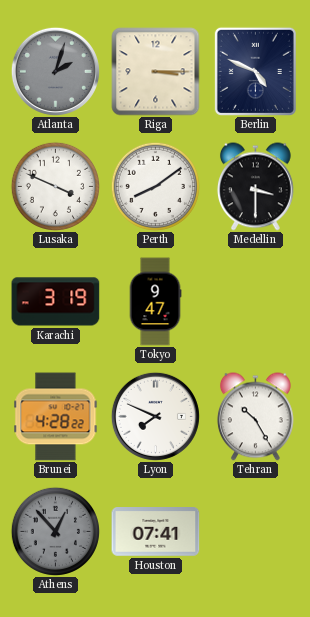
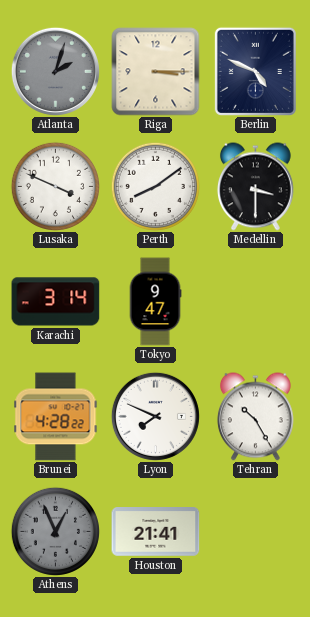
Karachi: 3:19 -> 3:14
Athens: 12:53 -> 12:56
Houston: 07:41 -> 21:41
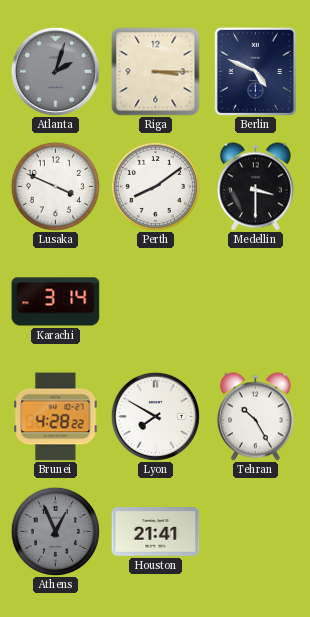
Tokyo: 9:47 -> none
Lyon: 7:49 -> 7:50
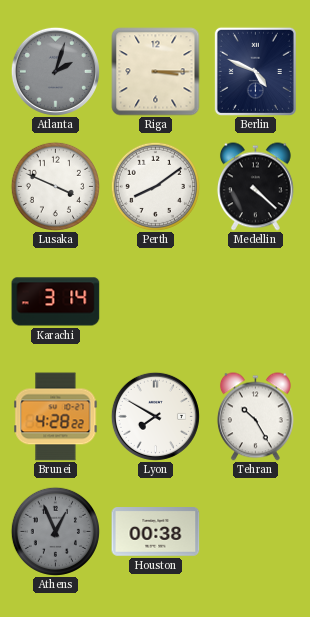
Medellin: 3:30 -> 4:22
Houston: 21:41 -> 00:38
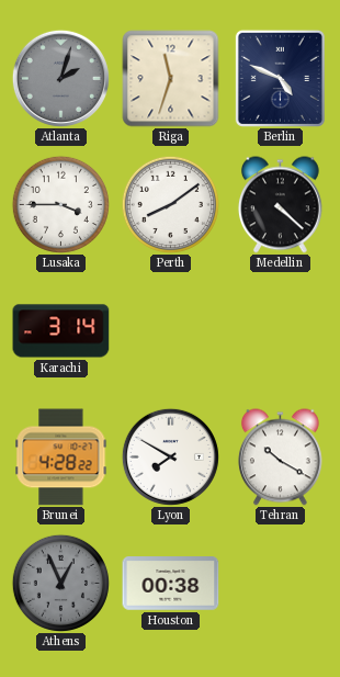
Riga: 3:15 -> 11:33
Lusaka: 3:49 -> 3:45
Tehran: 10:25 -> 10:20
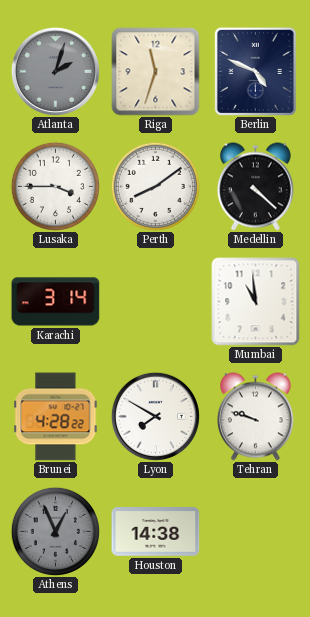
Mumbai: none -> 10:59
Tehran: 10:20 -> 9:48
Houston: 00:38 -> 14:38
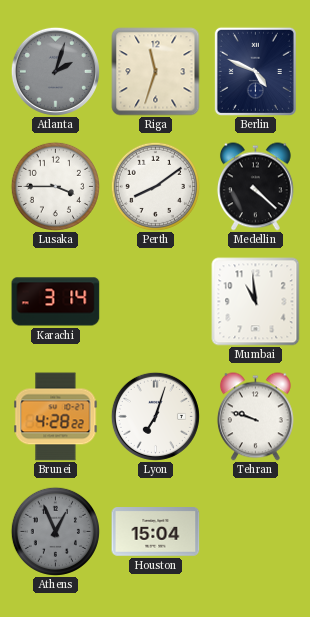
Lyon: 7:50 -> 7:03
Houston: 14:38 -> 15:04
